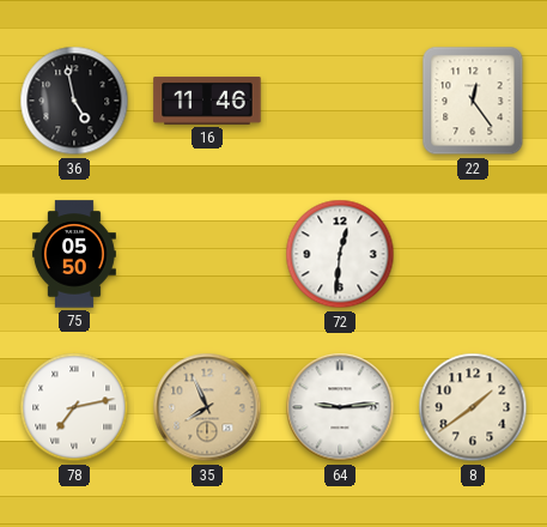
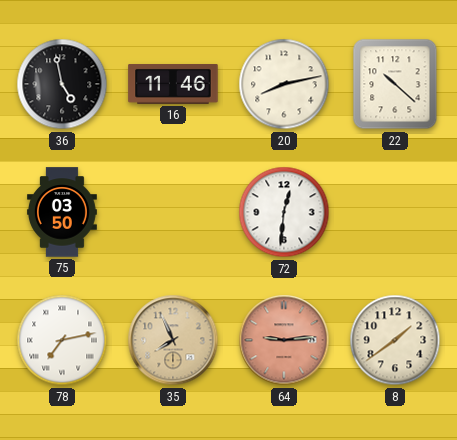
20: none -> 8:13
22: 12:24 -> 10:22
75: 05:50 -> 03:50
64 dial: white -> salmon
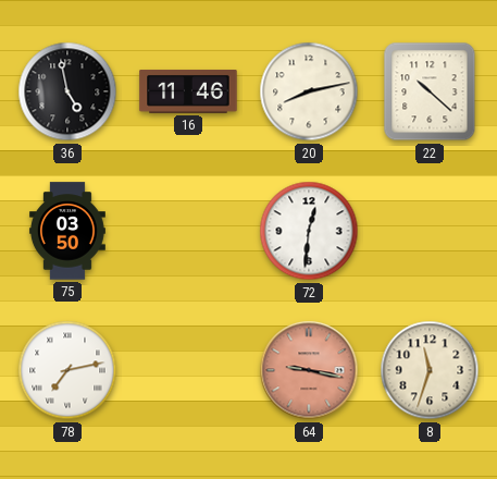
35: 7:56 -> none
64: 9:14 -> 9:17
8: 1:39 -> 11:33
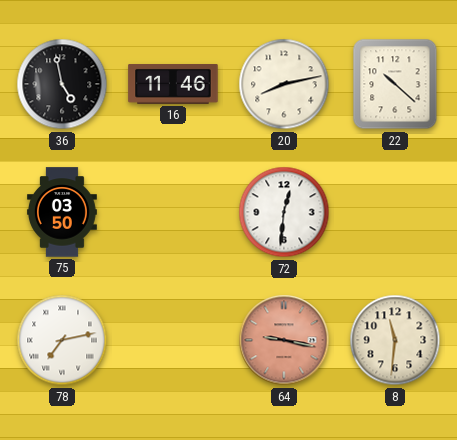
8: 11:33 -> 11:31
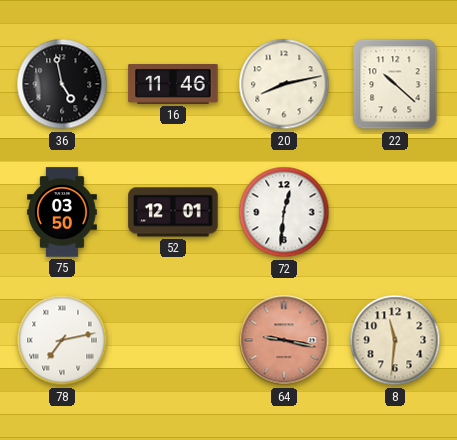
52: none -> 12:01
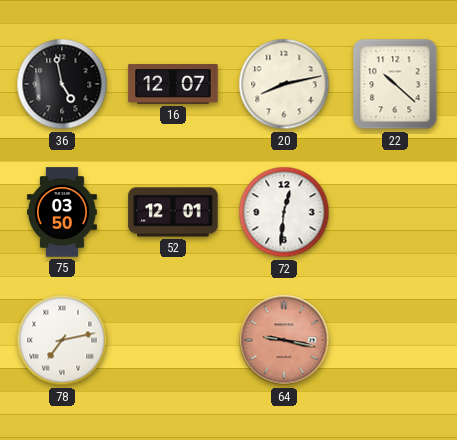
16: 11:46 -> 12:07
8: 11:31 -> none
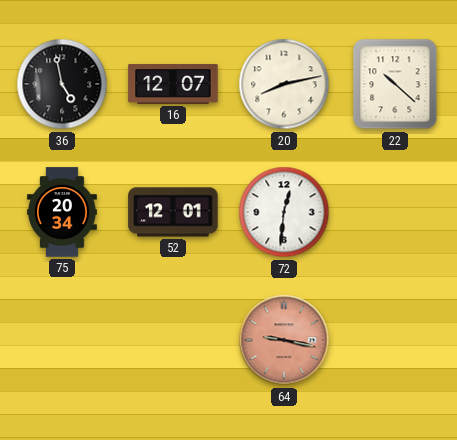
75: 03:50 -> 20:34
78: 7:13 -> none
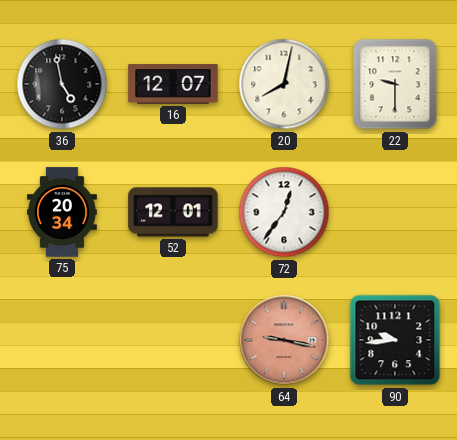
20: 8:13 -> 8:02
22: 10:22 -> 9:30
72: 12:31 -> 12:36
90: none -> 9:44
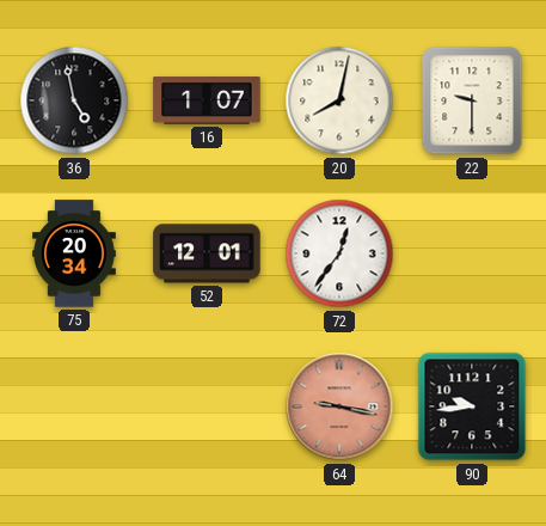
16: 12:07 -> 1:07
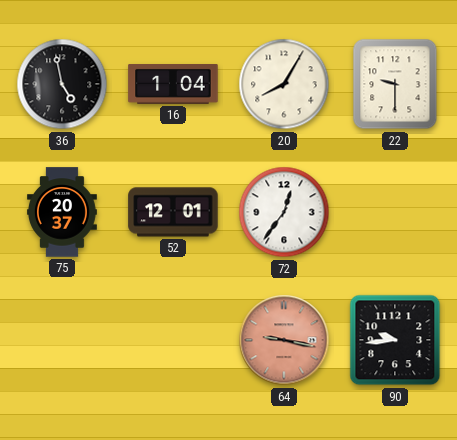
16: 1:07 -> 1:04
20: 8:02 -> 8:05
75: 20:34 -> 20:37
